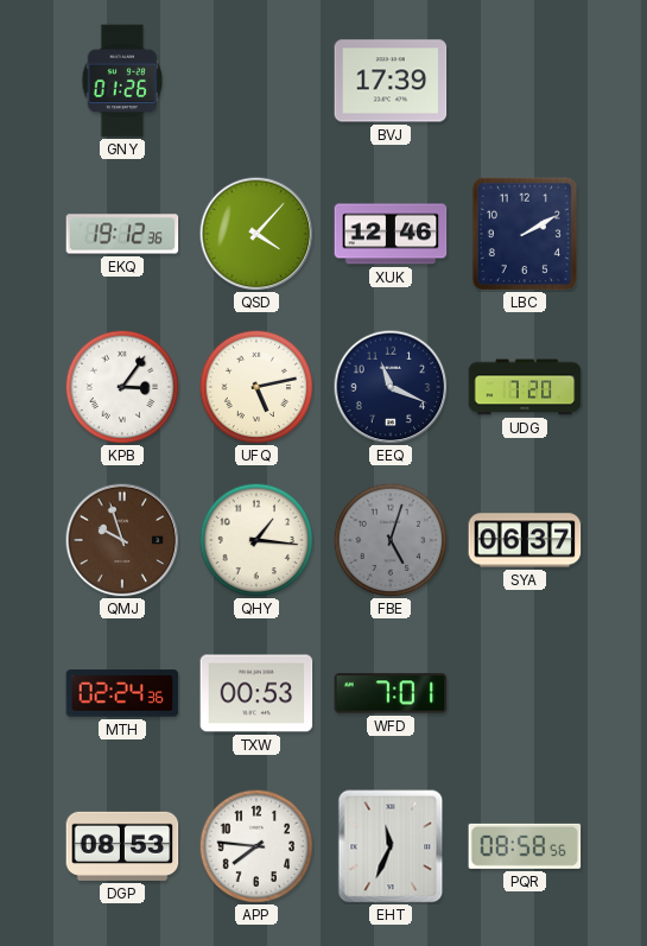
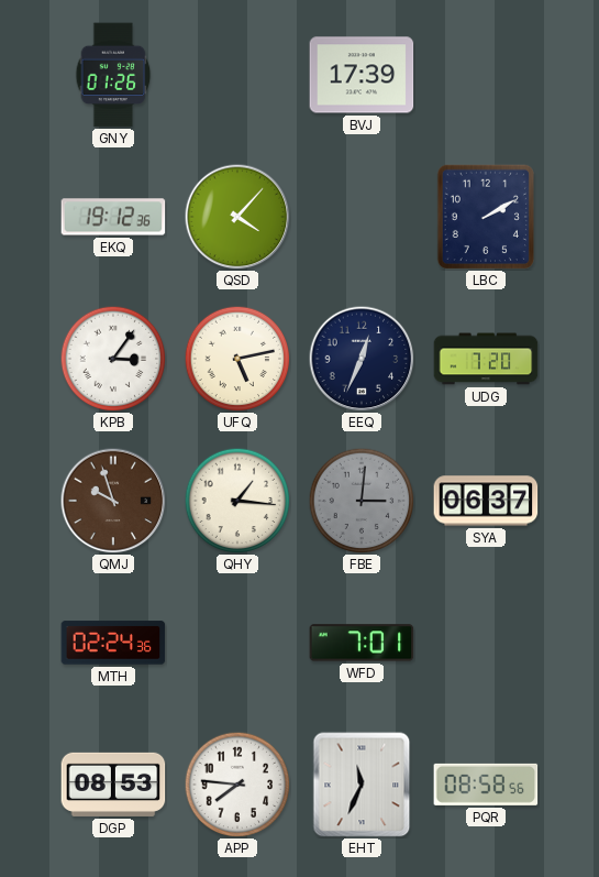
XUK: 12:46 -> none
EEQ: 11:19 -> 12:34
FBE: 5:03 -> 3:01
TXW: 00:53 -> none
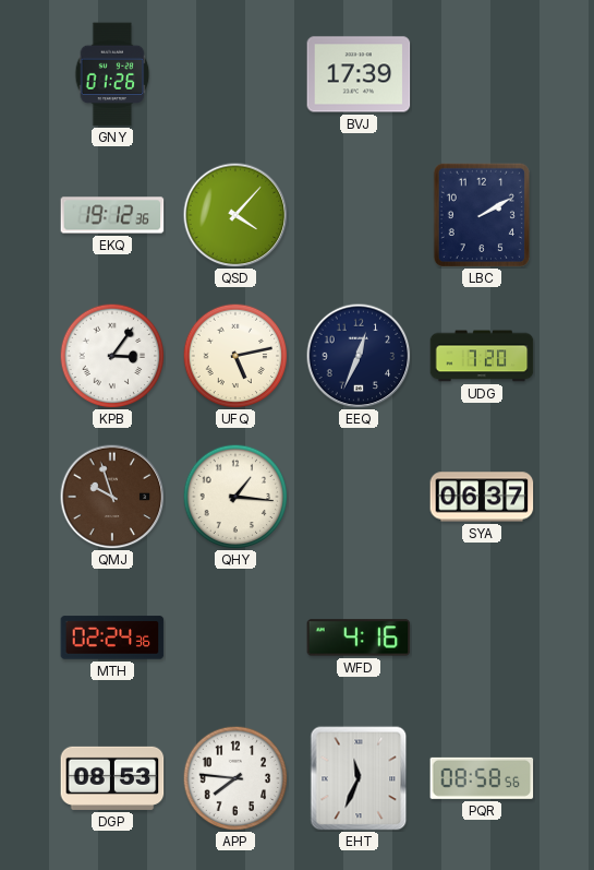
FBE: 3:01 -> none
WFD: 7:01 -> 4:16
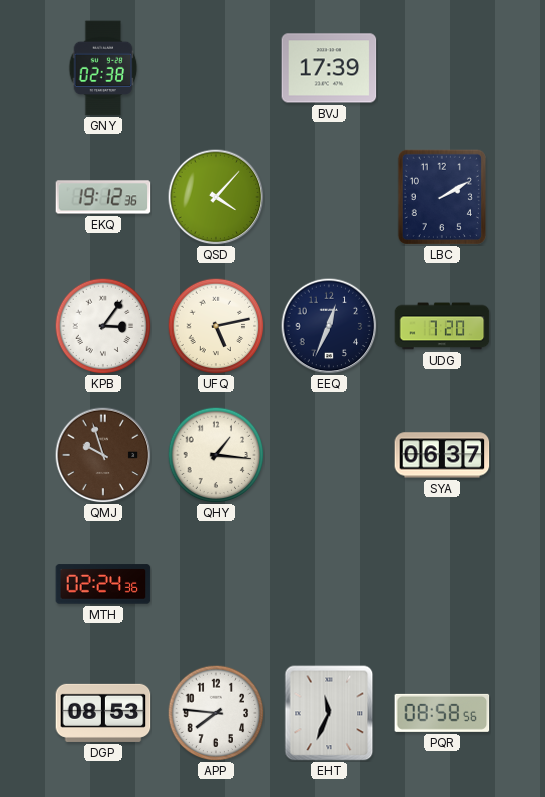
GNY: 01:26 -> 02:38
WFD: 4:16 -> none
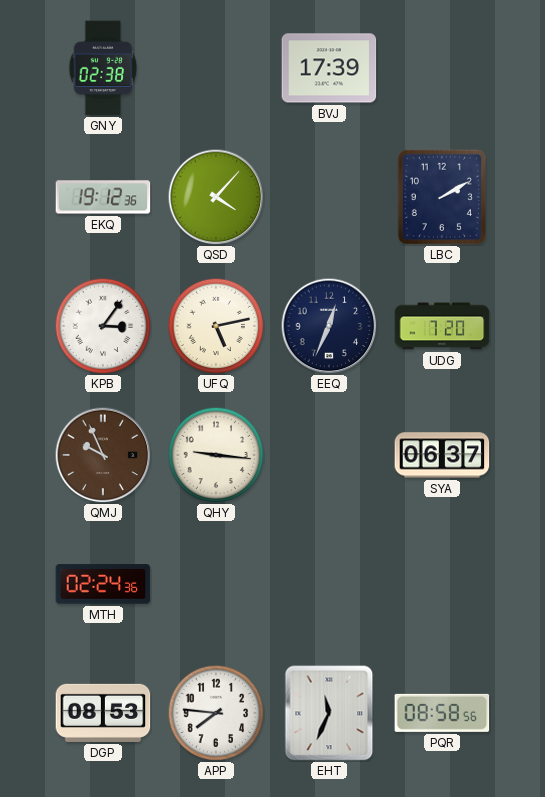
QMJ: 9:57 -> 9:56
QHY: 1:16 -> 9:16
